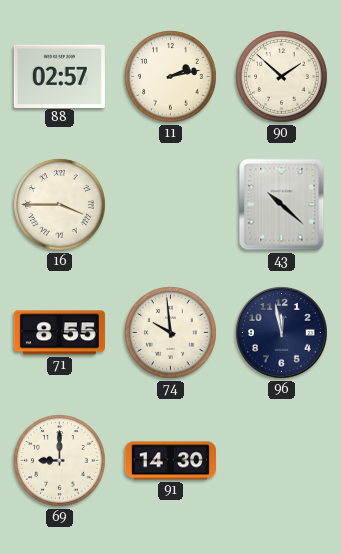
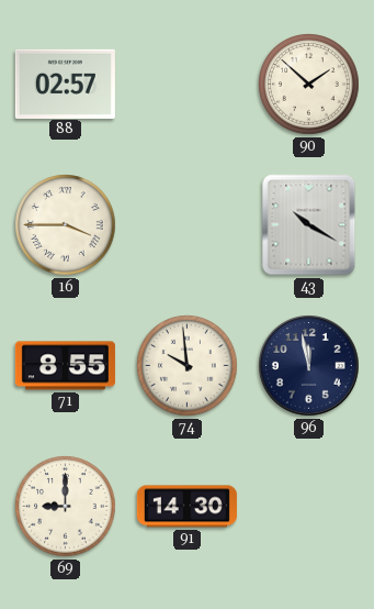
11: 2:13 -> none
43: 10:22 -> 10:20
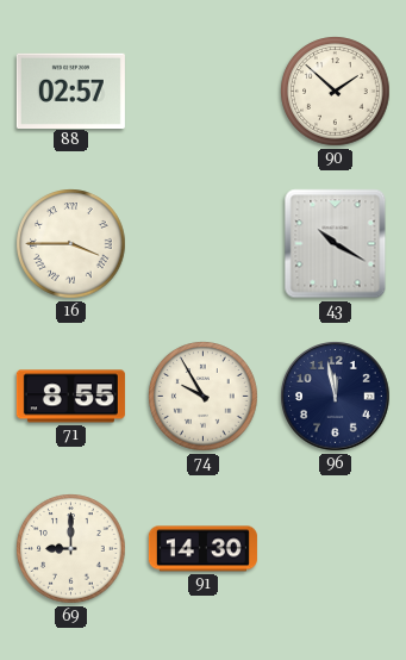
74: 9:59 -> 9:55
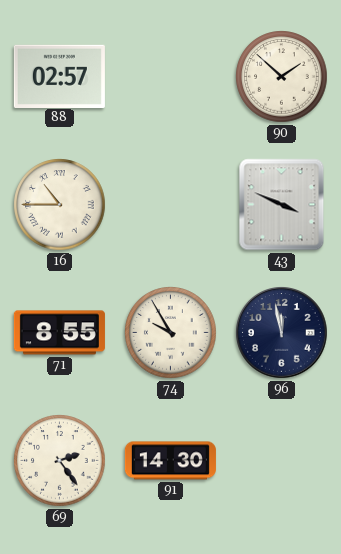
16: 3:45 -> 10:45
43: 10:20 -> 3:49
69: 9:00 -> 2:24
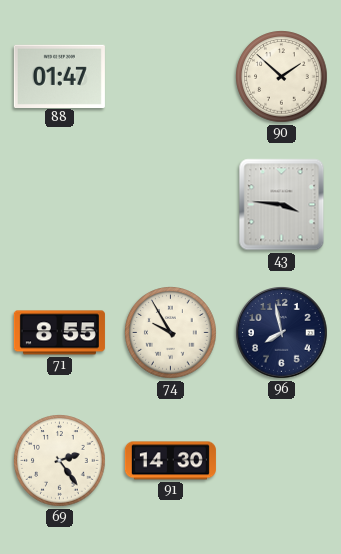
88: 02:57 -> 01:47
16: 10:45 -> none
43: 3:49 -> 3:46
96: 11:58 -> 7:58
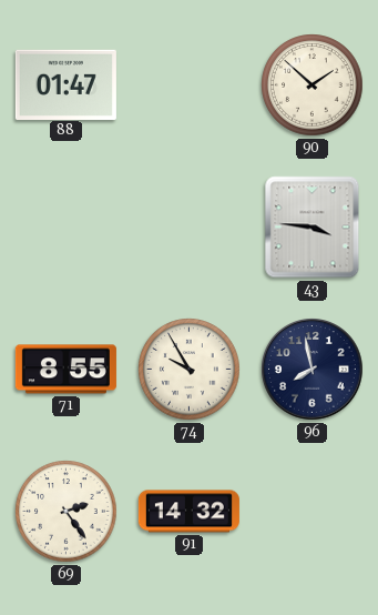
91: 14:30 -> 14:32
